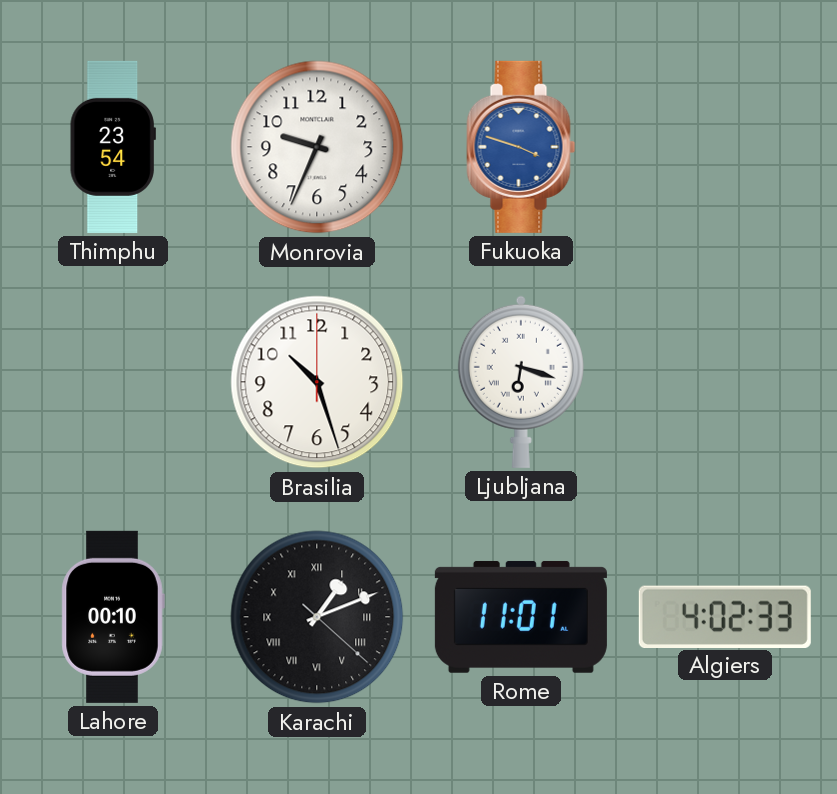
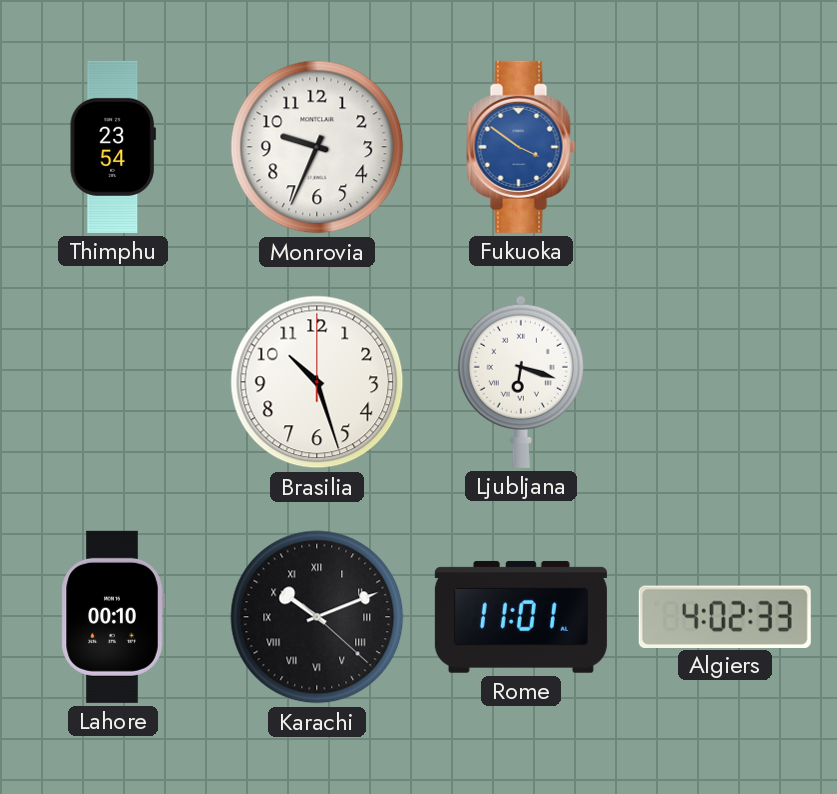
Fukuoka: 3:48 -> 3:51
Karachi: 1:11 -> 10:11
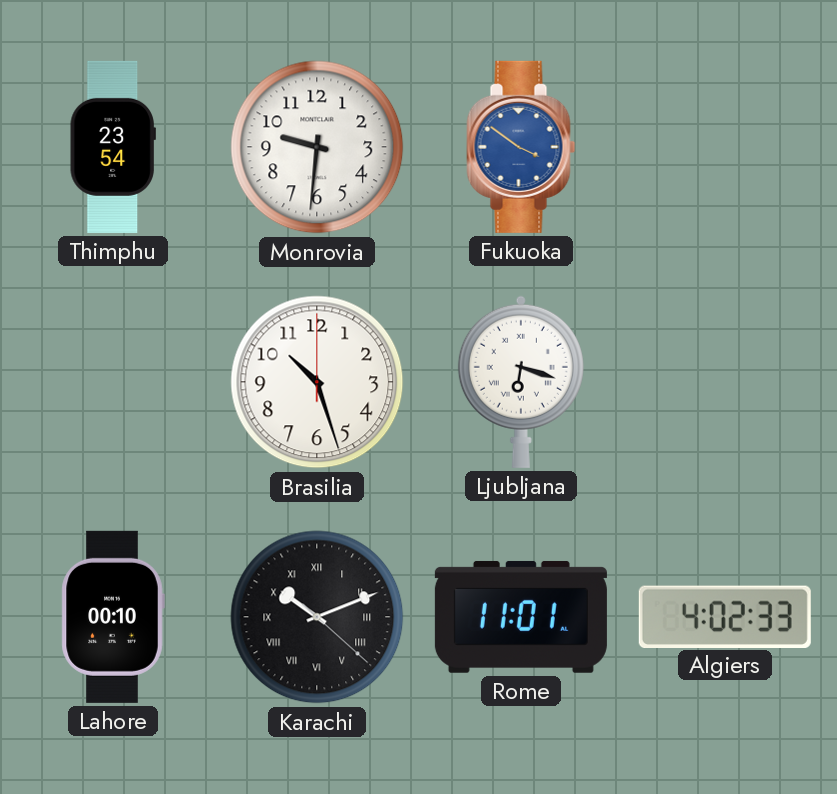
Monrovia: 9:34 -> 9:31
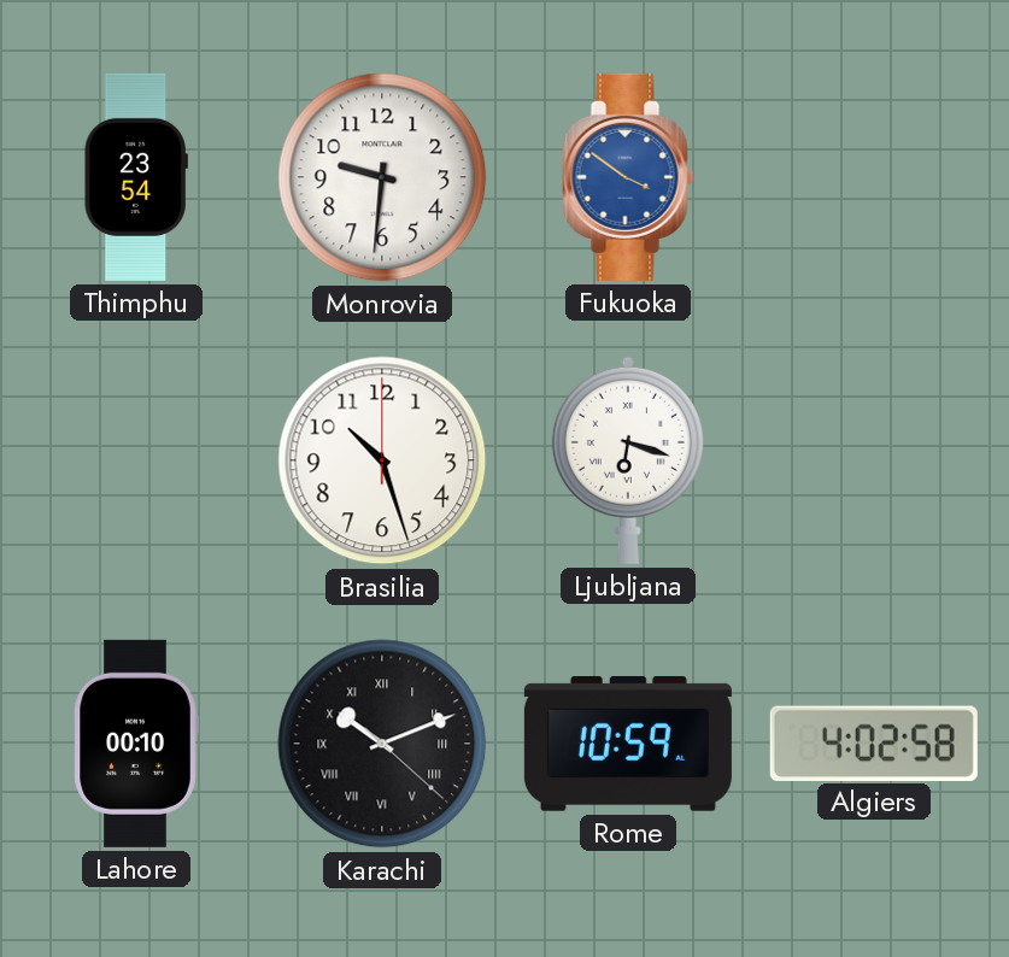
Rome: 11:01 -> 10:59
Algiers: 4:02:33 -> 4:02:58
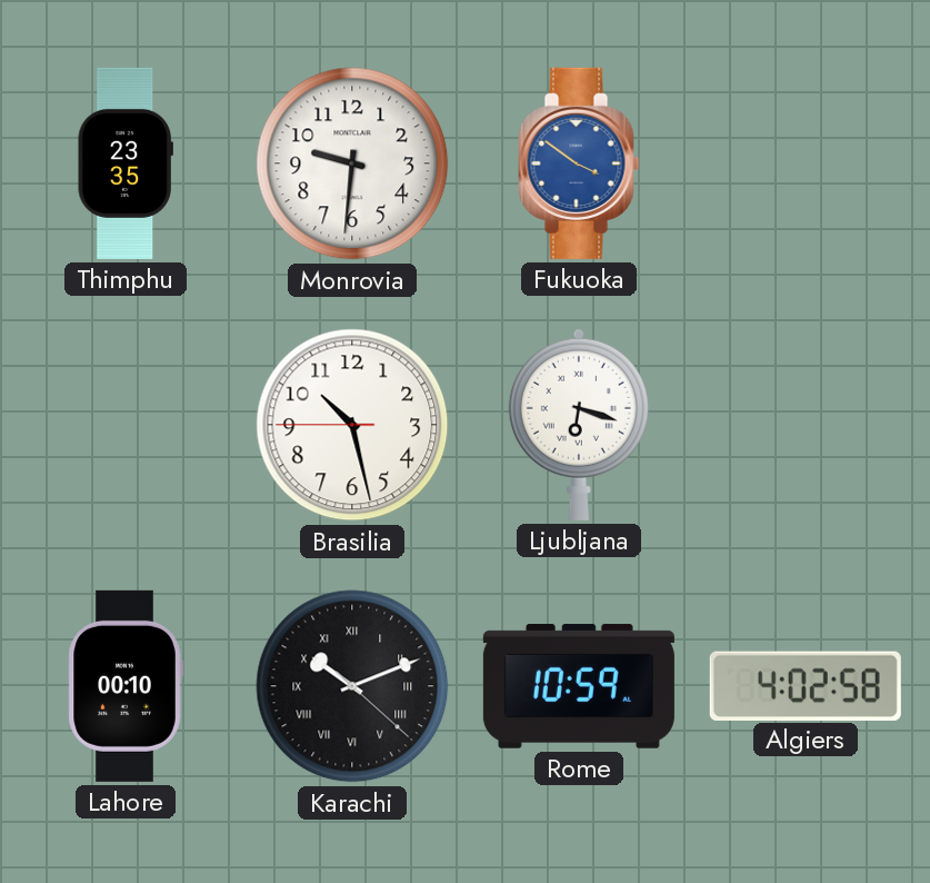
Thimphu: 23:54 -> 23:35
Brasilia: 10:27:00 -> 10:27:45
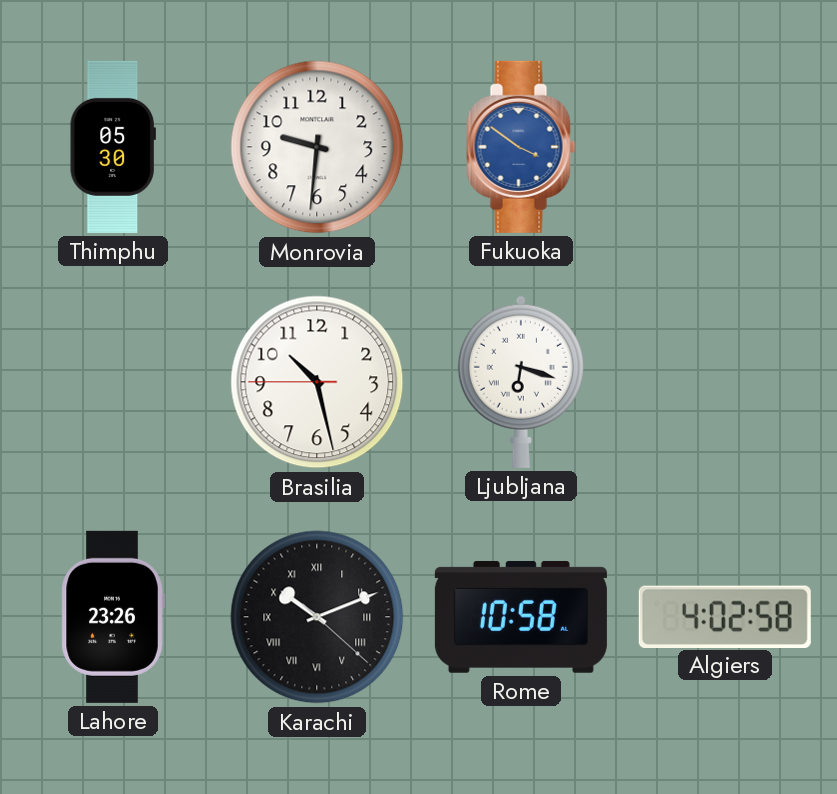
Thimphu: 23:35 -> 05:30
Lahore: 00:10 -> 23:26
Rome: 10:59 -> 10:58
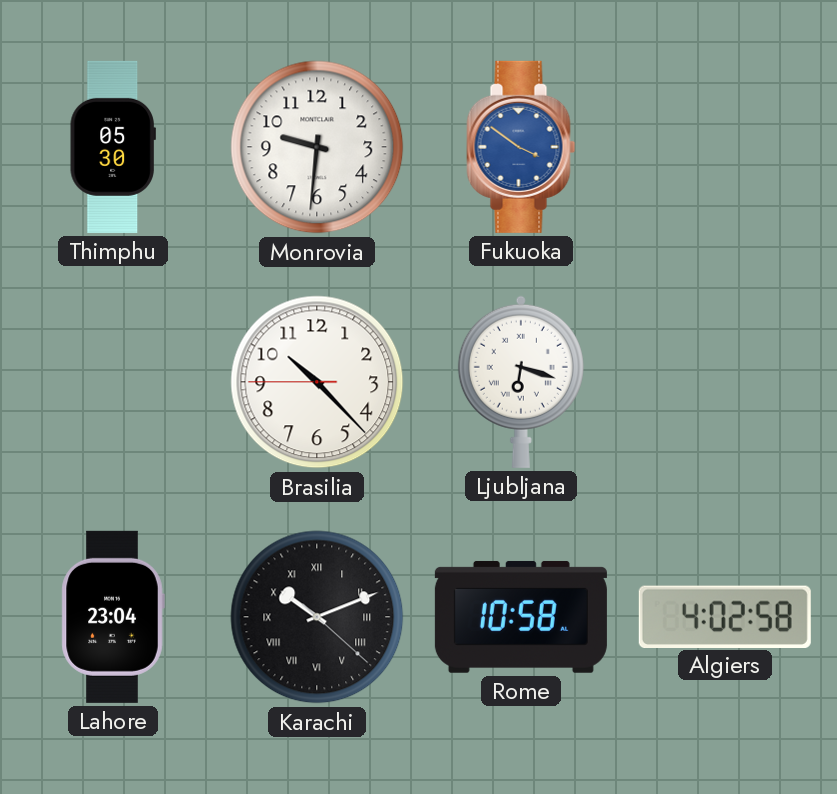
Brasilia: 10:27 -> 10:22
Lahore: 23:26 -> 23:04
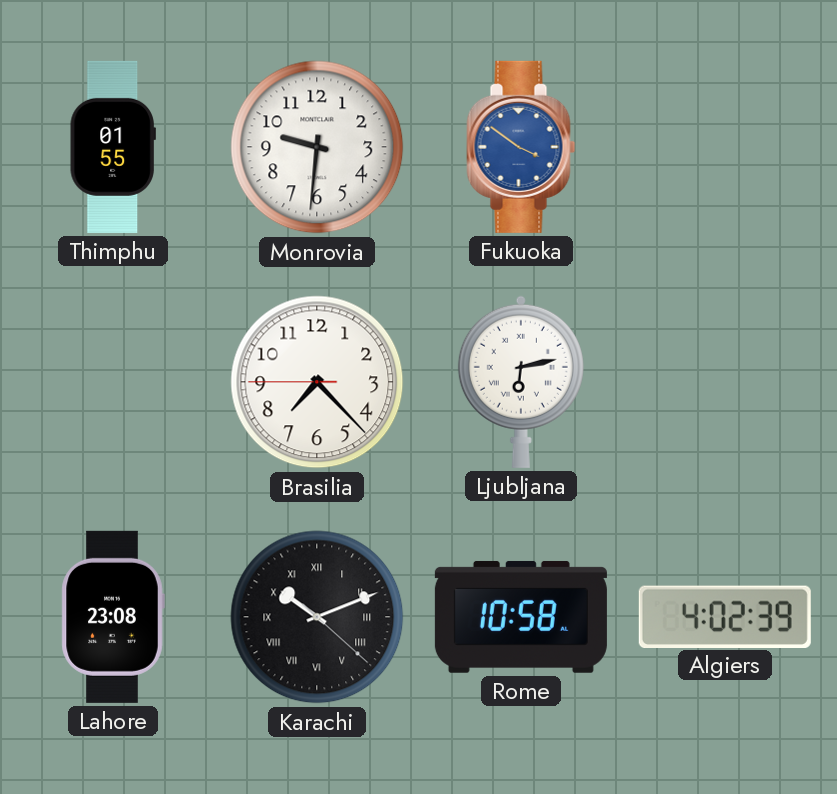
Thimphu: 05:30 -> 01:55
Brasilia: 10:22 -> 7:22
Ljubljana: 6:18 -> 6:13
Lahore: 23:04 -> 23:08
Algiers: 4:02:58 -> 4:02:39
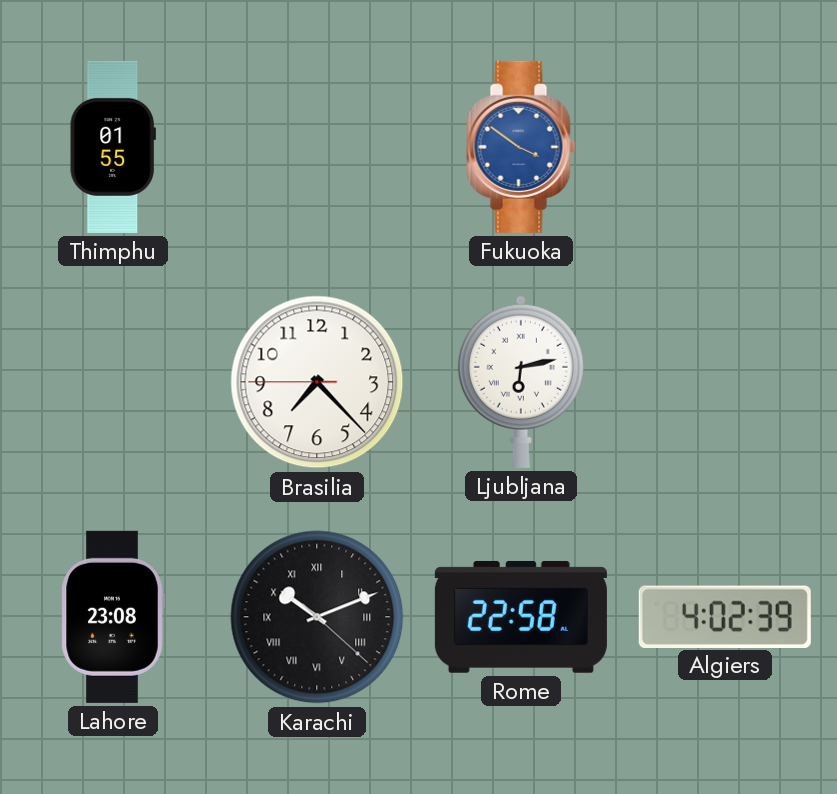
Monrovia: 9:31 -> none
Rome: 10:58 -> 22:58
